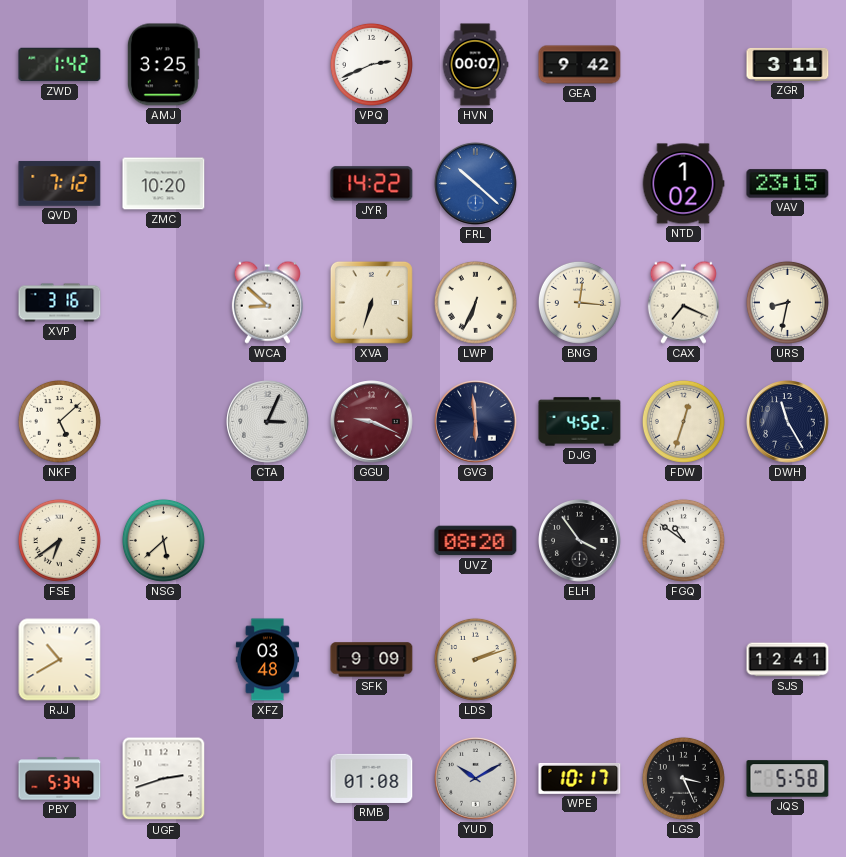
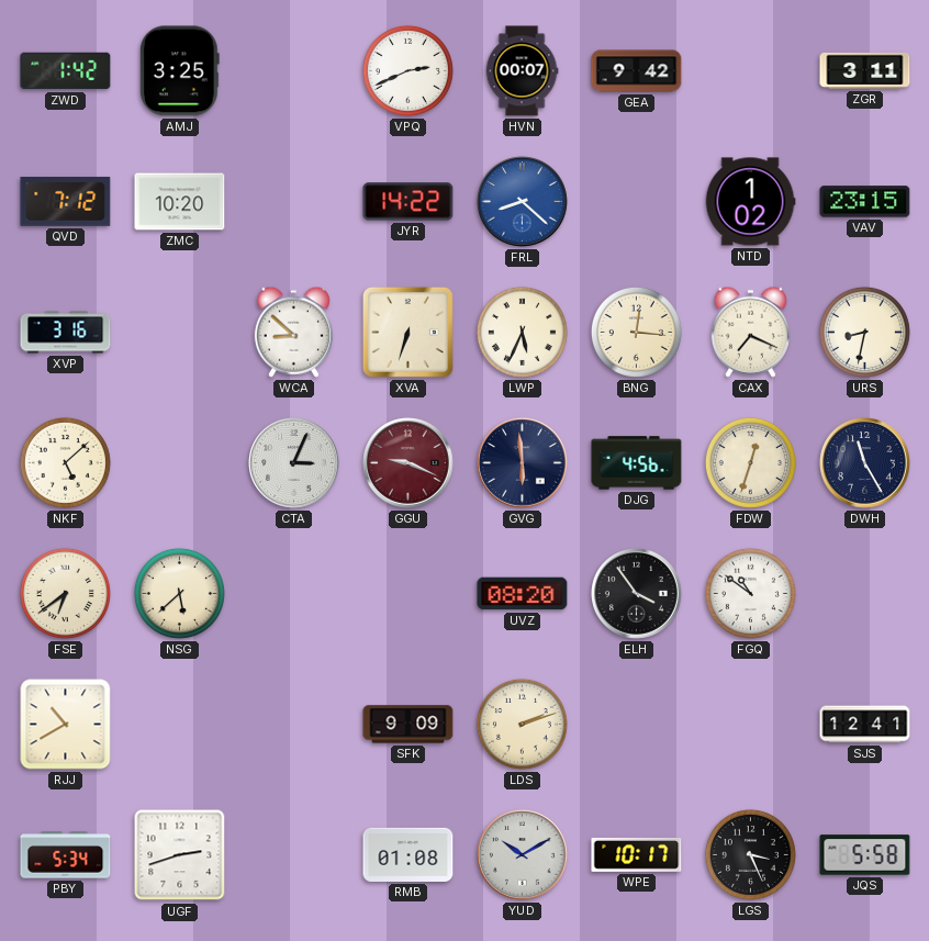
FRL: 10:22 -> 8:22
LWP: 6:34 -> 5:34
DJG: 4:52 -> 4:56
XFZ: 03:48 -> none
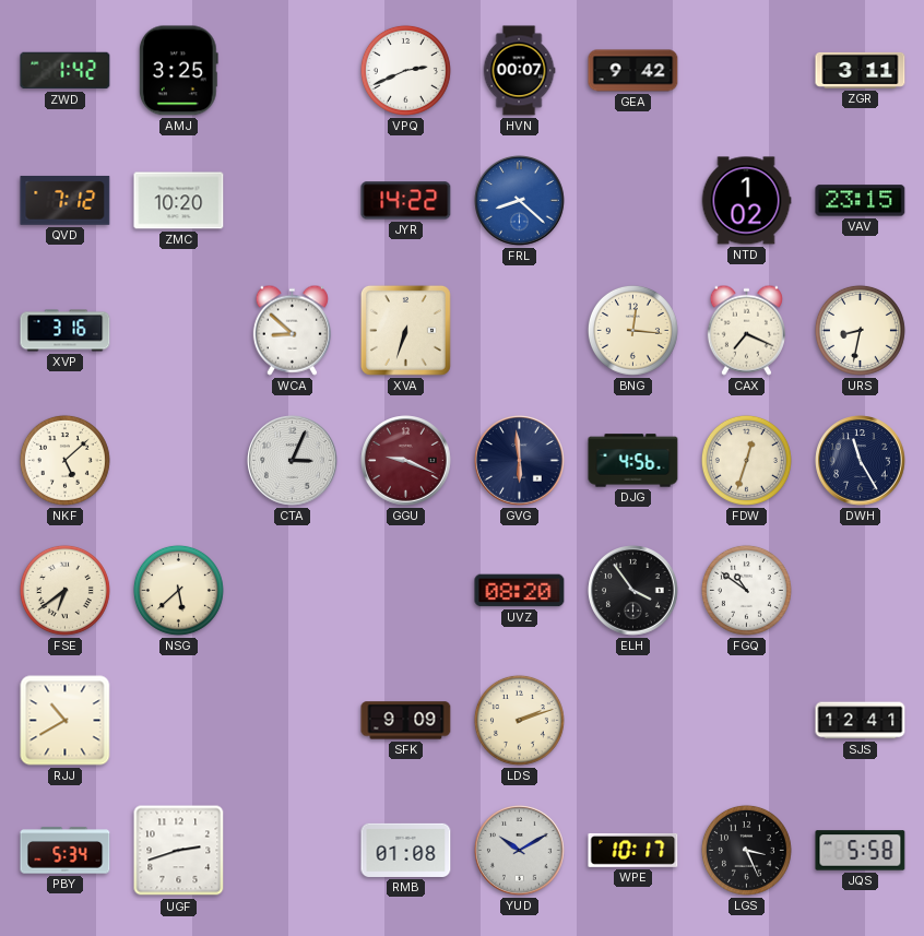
LWP: 5:34 -> none
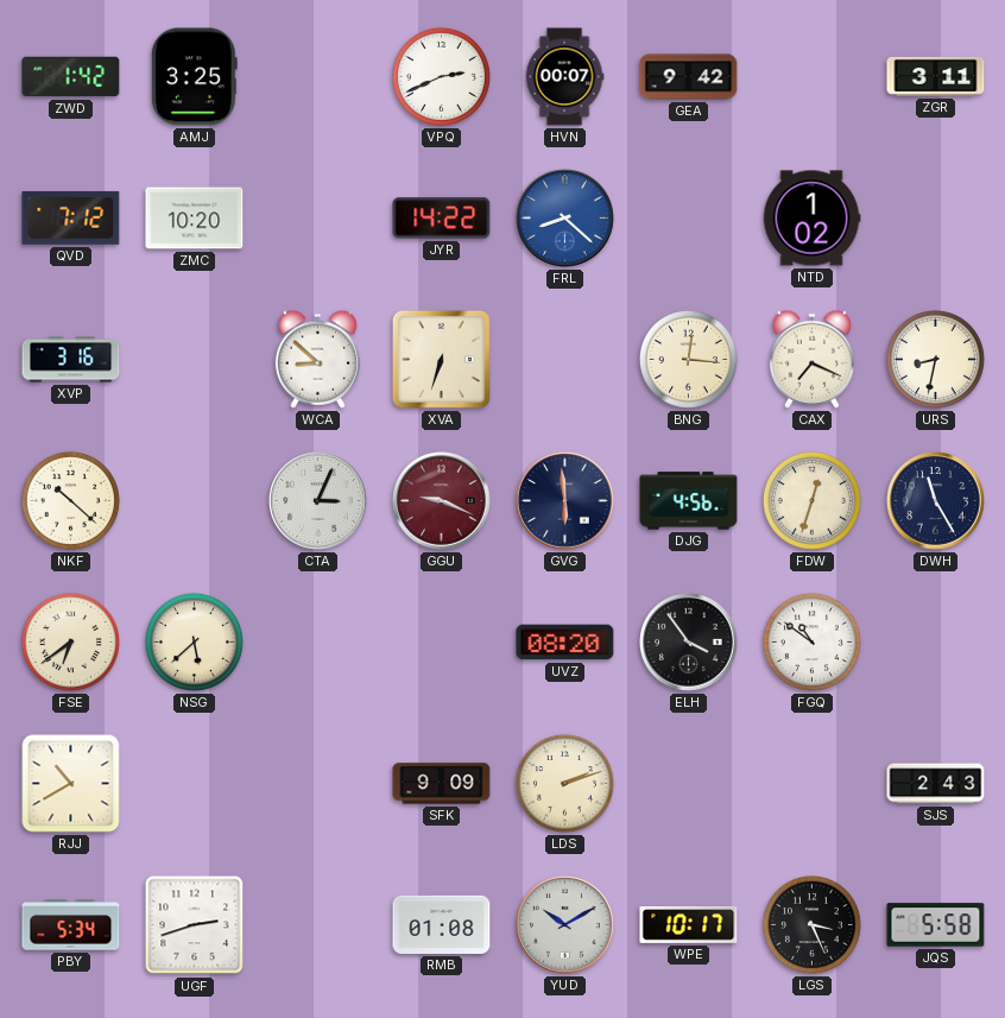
VAV: 23:15 -> none
NKF: 5:08 -> 10:22
SJS: 12:41 -> 2:43
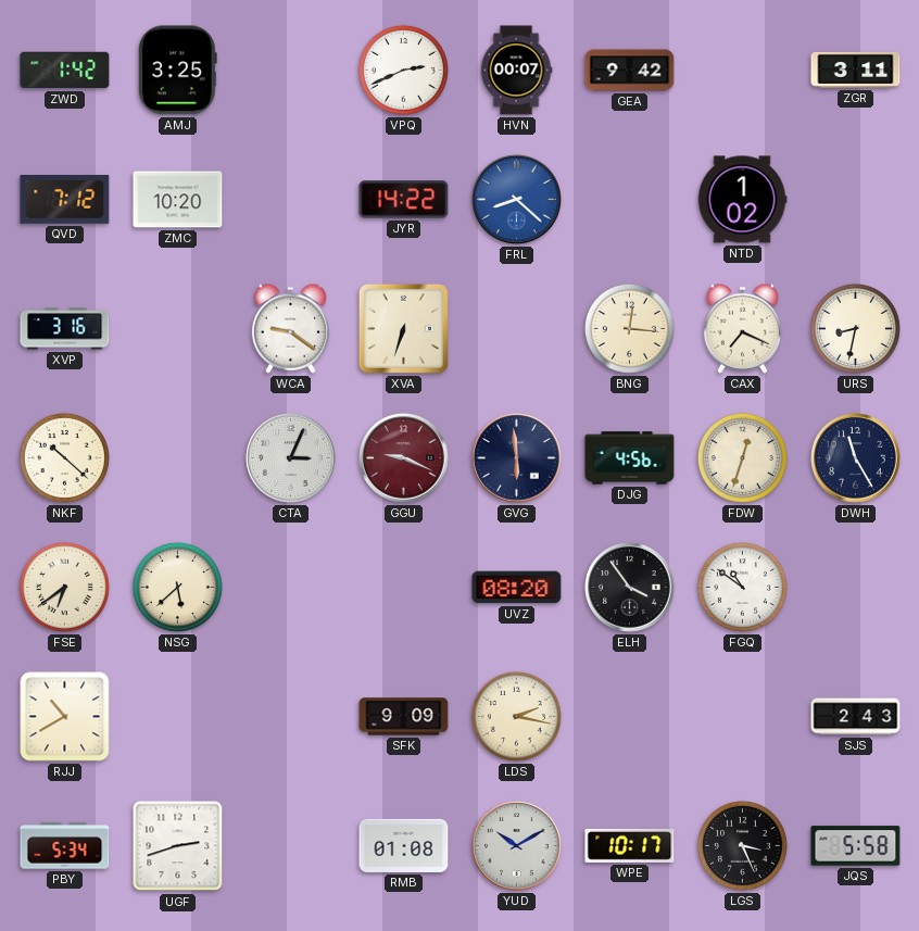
WCA: 8:52 -> 9:21
LDS: 2:12 -> 2:17
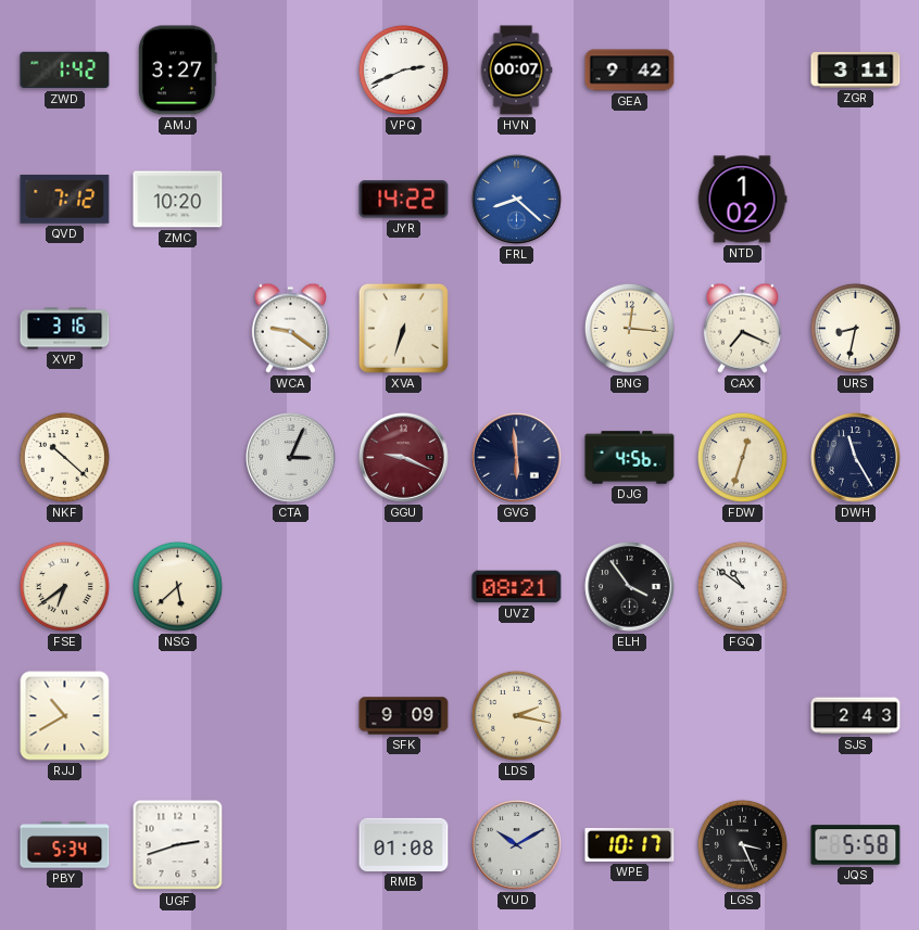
AMJ: 3:25 -> 3:27
UVZ: 08:20 -> 08:21
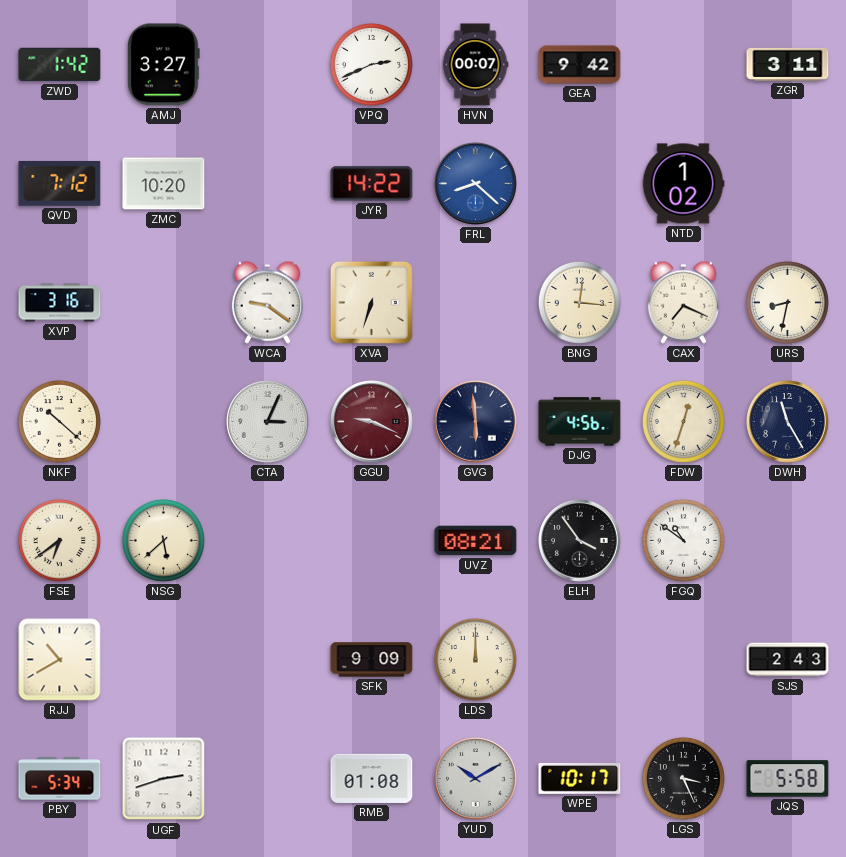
LDS: 2:17 -> 12:00
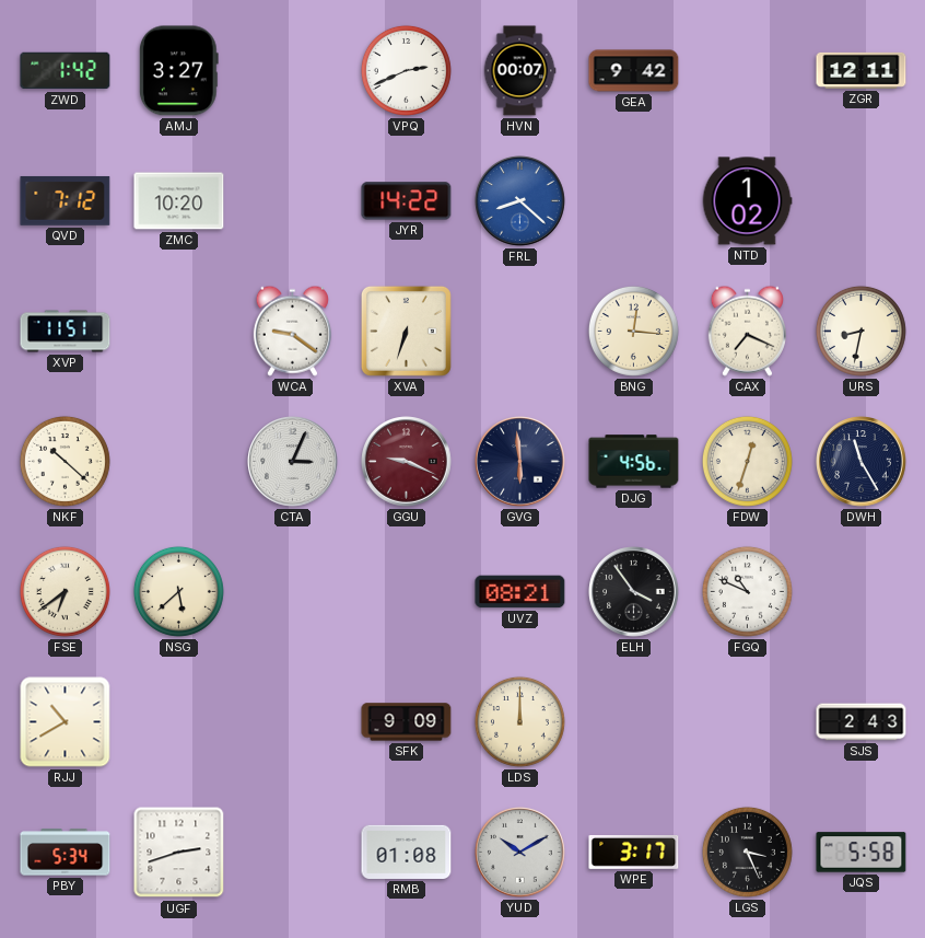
ZGR: 3:11 -> 12:11
XVP: 3:16 -> 11:51
FGQ: 10:51 -> 10:49
WPE: 10:17 -> 3:17
